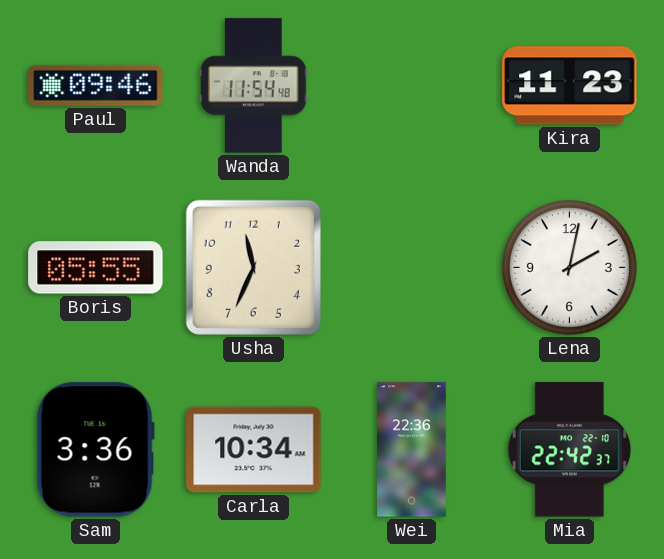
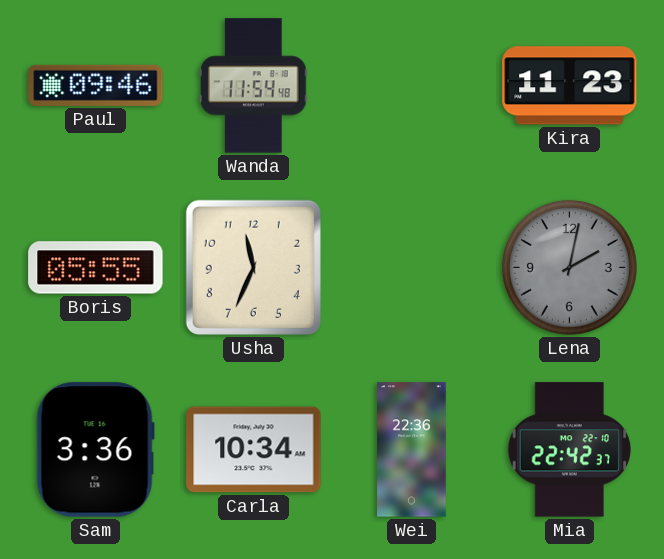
Lena dial: white -> grey
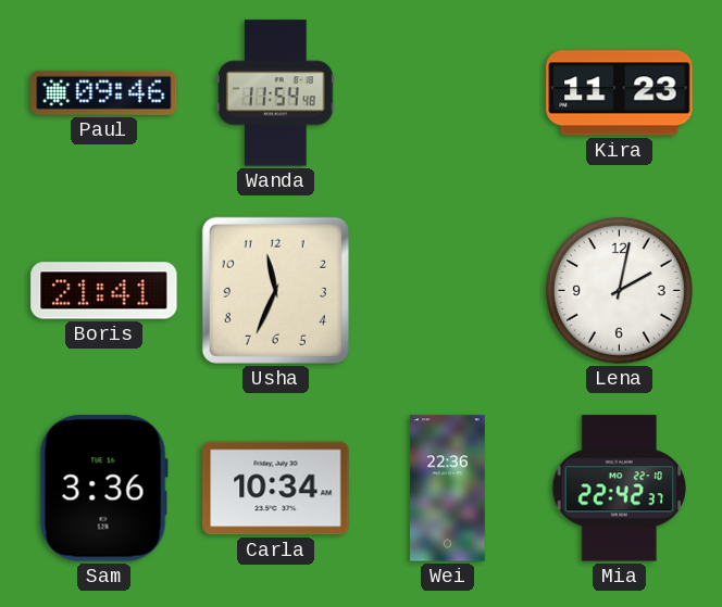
Boris: 05:55 -> 21:41
Lena dial: grey -> white
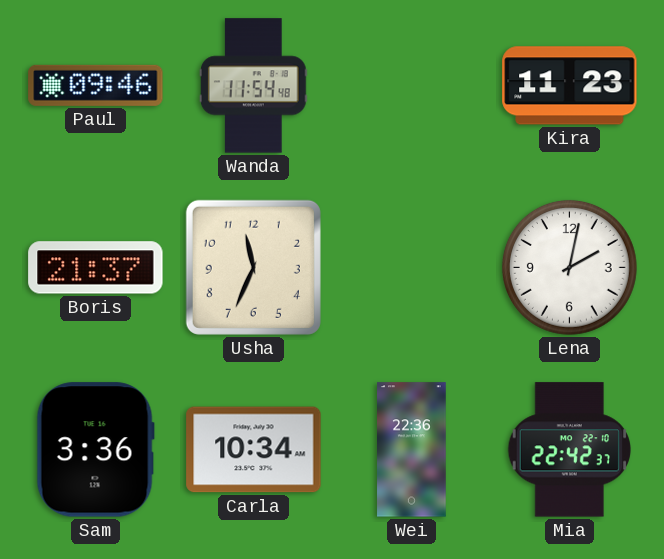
Boris: 21:41 -> 21:37
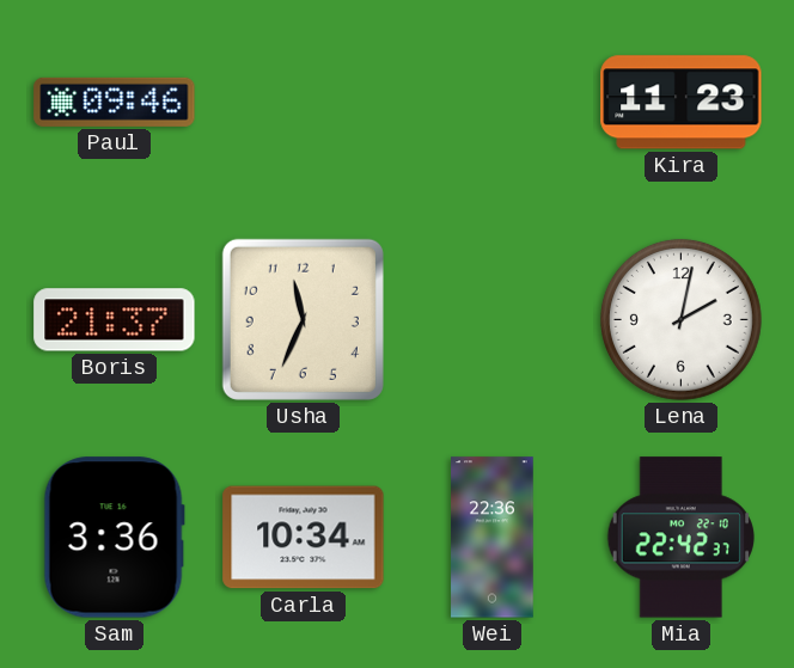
Wanda: 11:54 -> none
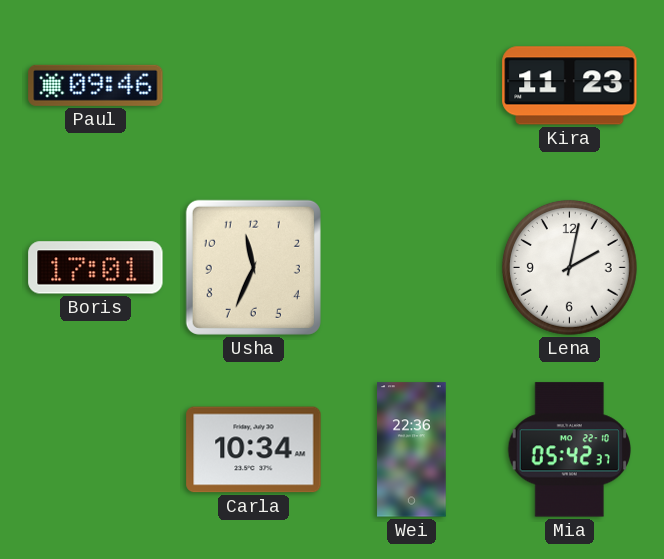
Boris: 21:37 -> 17:01
Sam: 3:36 -> none
Mia: 22:42 -> 05:42
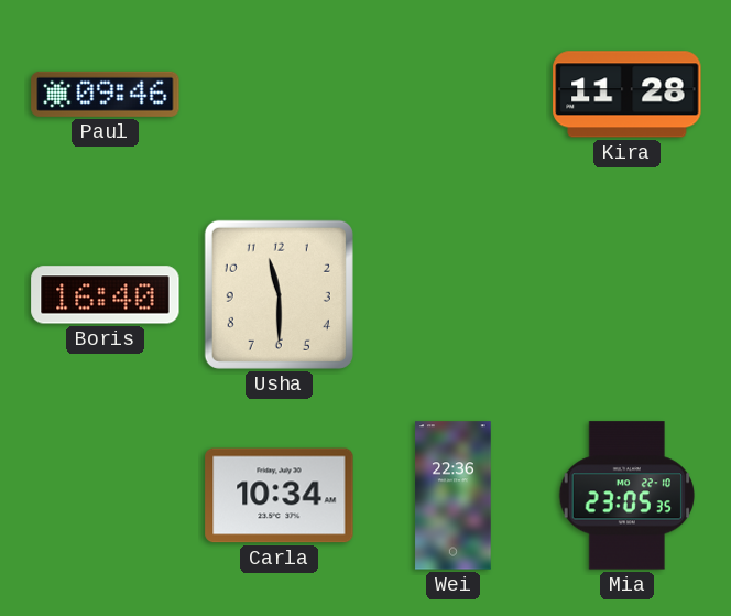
Kira: 11:23 -> 11:28
Boris: 17:01 -> 16:40
Usha: 11:34 -> 11:30
Lena: 2:02 -> none
Mia: 05:42 -> 23:05
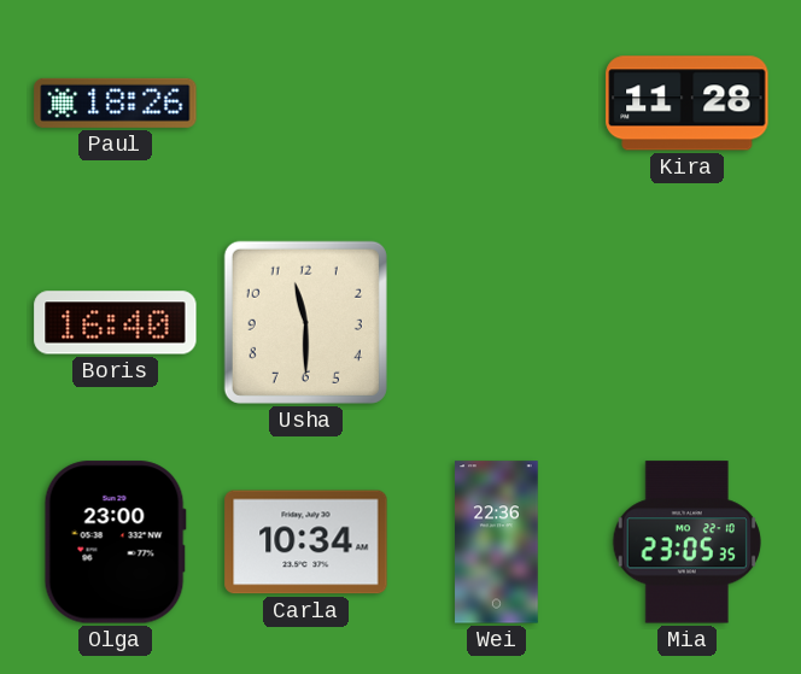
Paul: 09:46 -> 18:26
Olga: none -> 23:00
